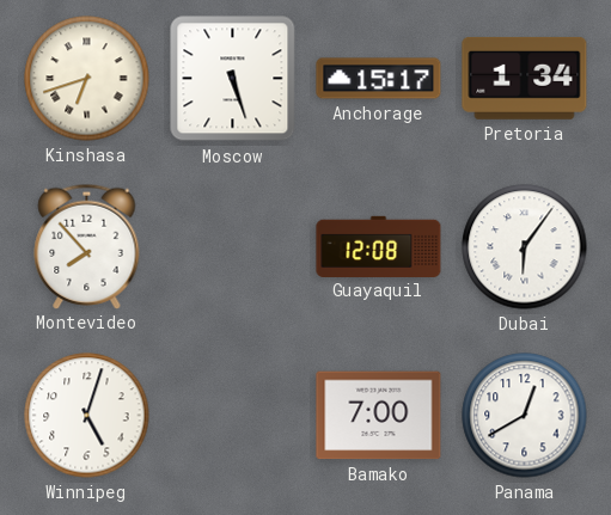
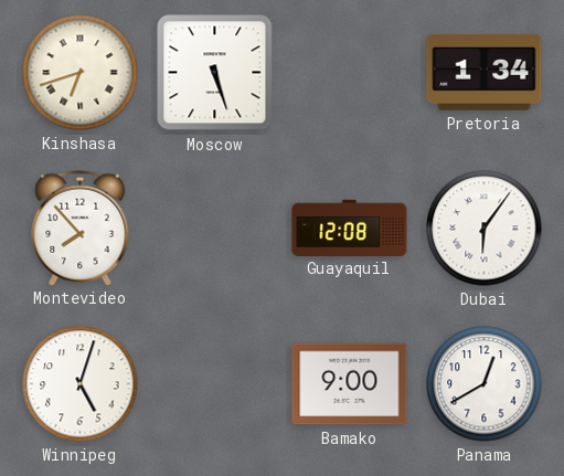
Anchorage: 15:17 -> none
Bamako: 7:00 -> 9:00
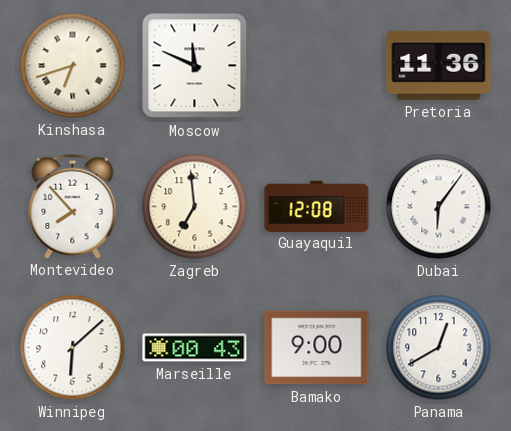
Moscow: 5:27 -> 11:49
Pretoria: 1:34 -> 11:36
Zagreb: none -> 6:59
Winnipeg: 5:03 -> 6:08
Marseille: none -> 00:43
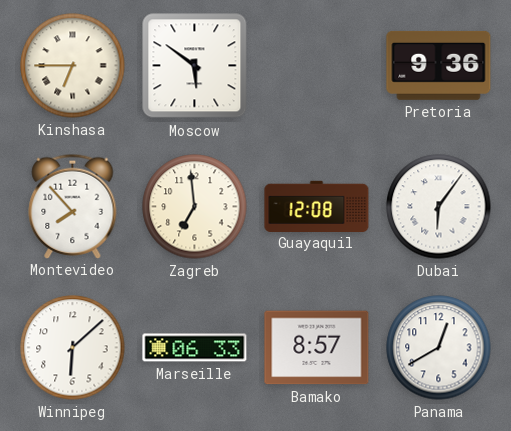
Kinshasa: 6:42 -> 6:45
Moscow: 11:49 -> 5:51
Pretoria: 11:36 -> 9:36
Marseille: 00:43 -> 06:33
Bamako: 9:00 -> 8:57
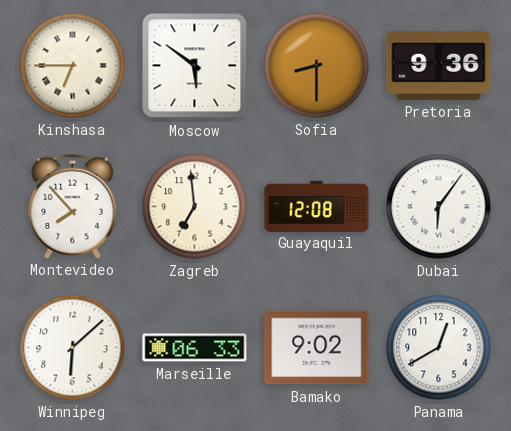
Sofia: none -> 8:30
Bamako: 8:57 -> 9:02
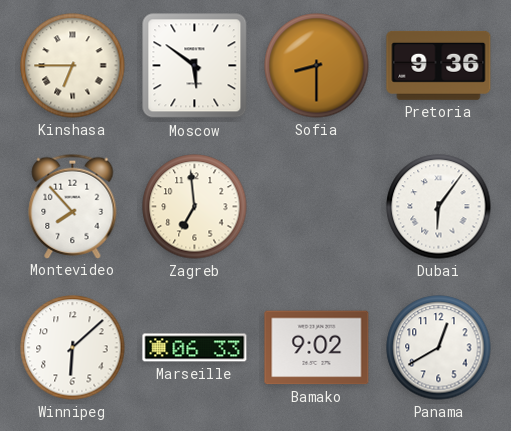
Guayaquil: 12:08 -> none
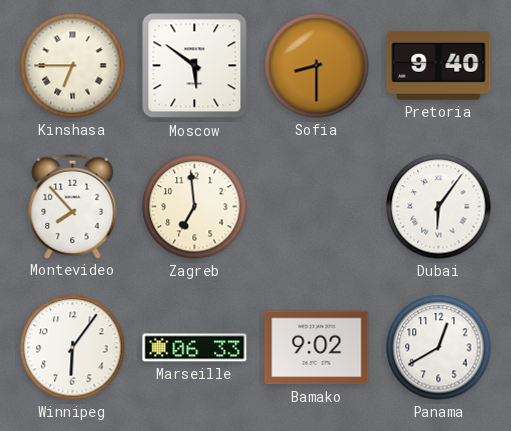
Pretoria: 9:36 -> 9:40
Winnipeg: 6:08 -> 6:06
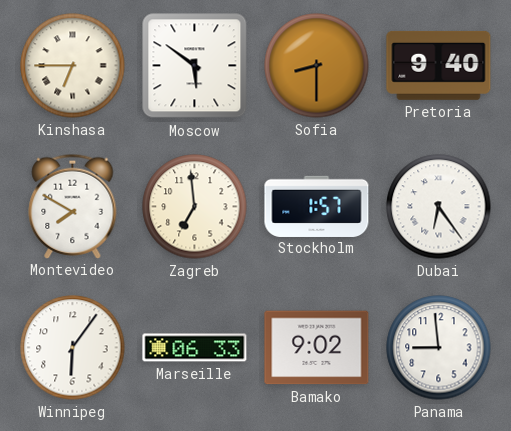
Montevideo: 7:53 -> 7:50
Stockholm: none -> 1:57
Dubai: 6:06 -> 6:24
Panama: 12:40 -> 8:59
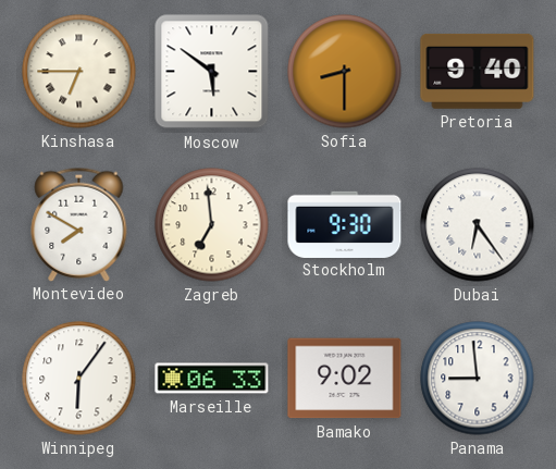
Stockholm: 1:57 -> 9:30
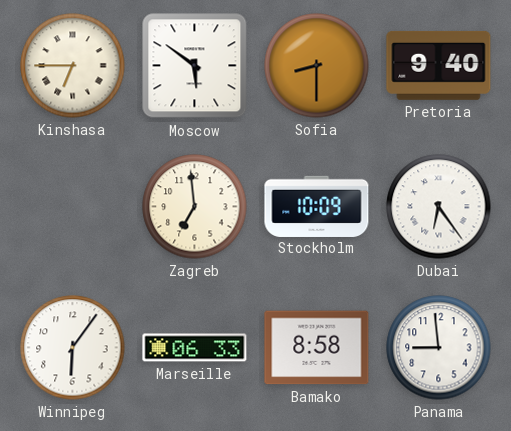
Montevideo: 7:50 -> none
Stockholm: 9:30 -> 10:09
Bamako: 9:02 -> 8:58
